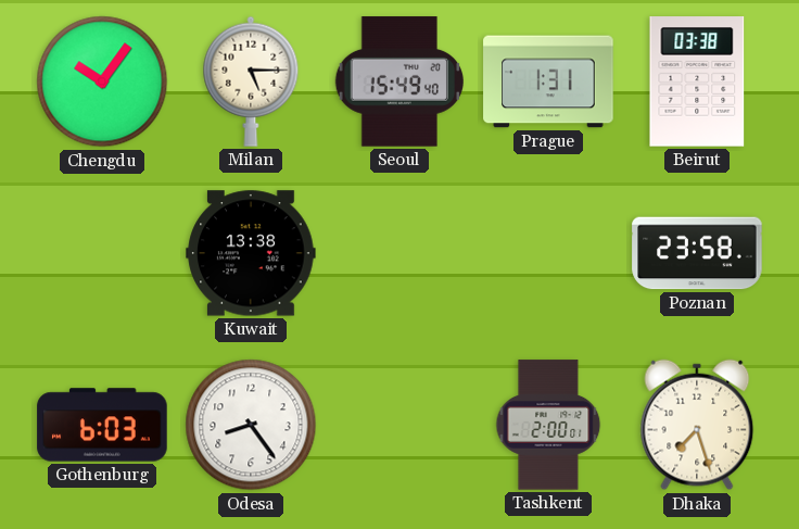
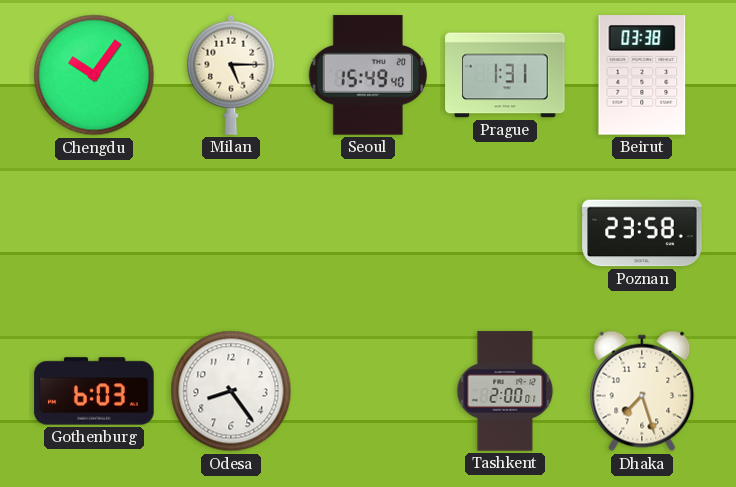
Kuwait: 13:38 -> none
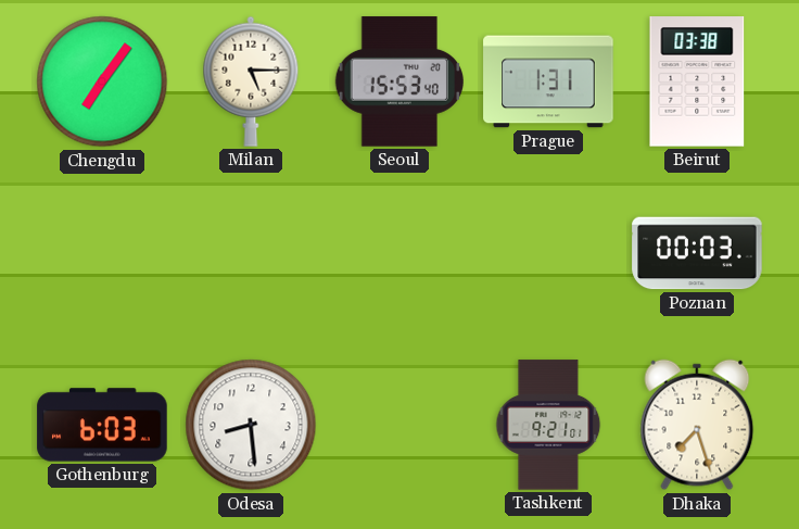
Chengdu: 10:06 -> 7:06
Seoul: 15:49 -> 15:53
Poznan: 23:58 -> 00:03
Odesa: 8:24 -> 8:29
Tashkent: 2:00 -> 9:21
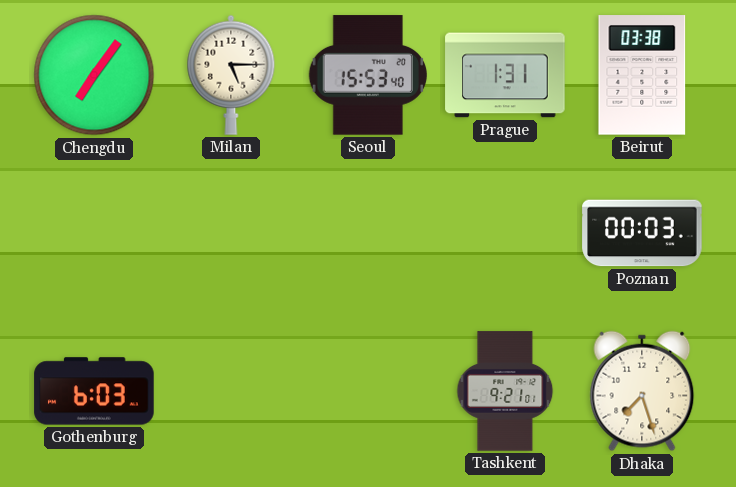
Odesa: 8:29 -> none
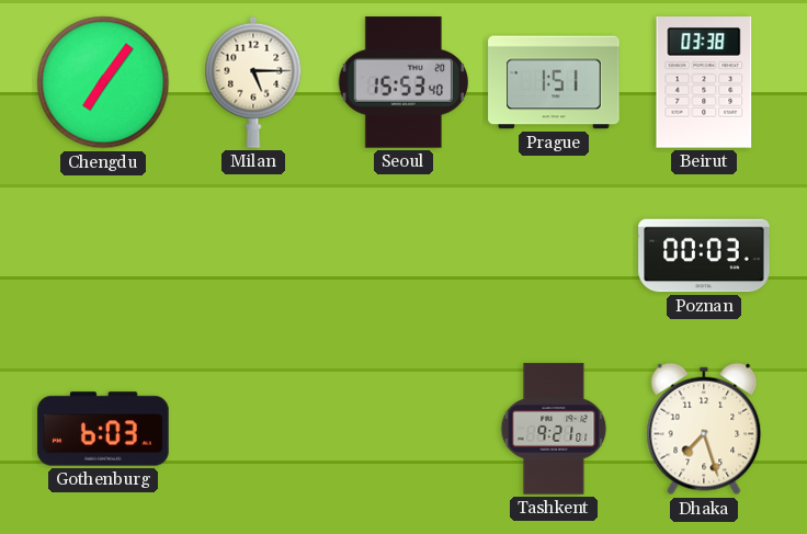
Prague: 1:31 -> 1:51
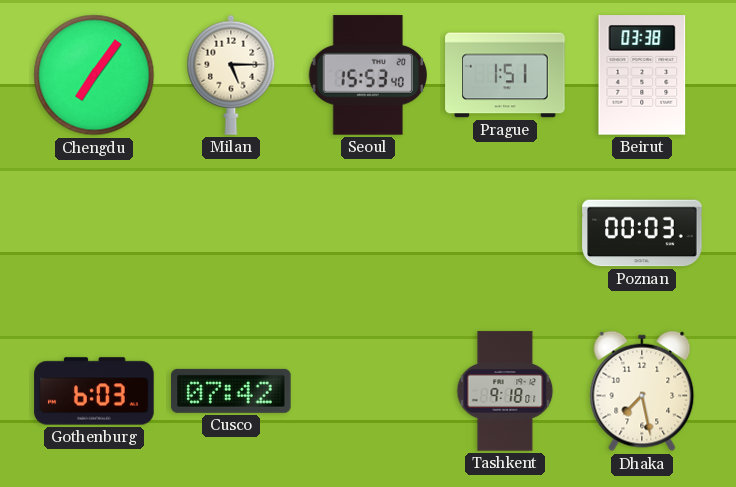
Cusco: none -> 07:42
Tashkent: 9:21 -> 9:18
Dhaka: 7:27 -> 7:28
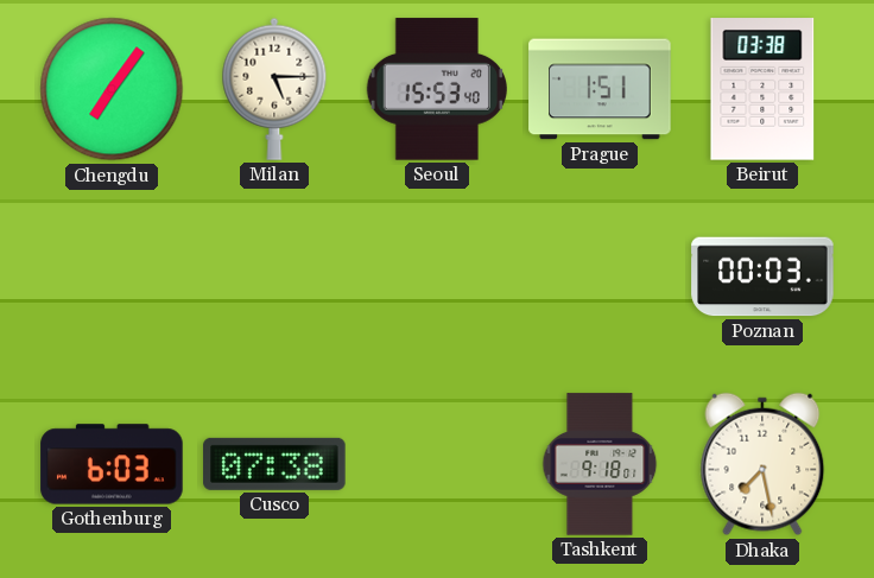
Cusco: 07:42 -> 07:38
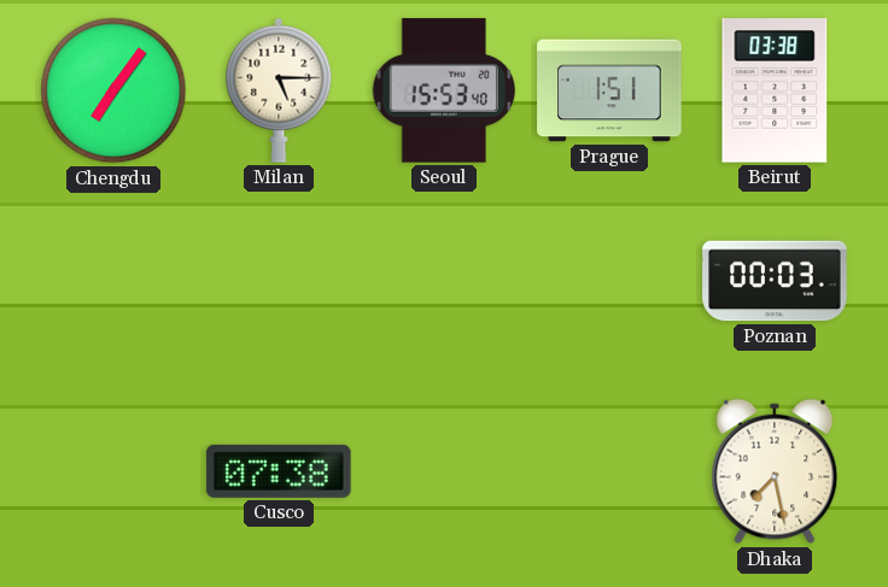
Gothenburg: 6:03 -> none
Tashkent: 9:18 -> none
